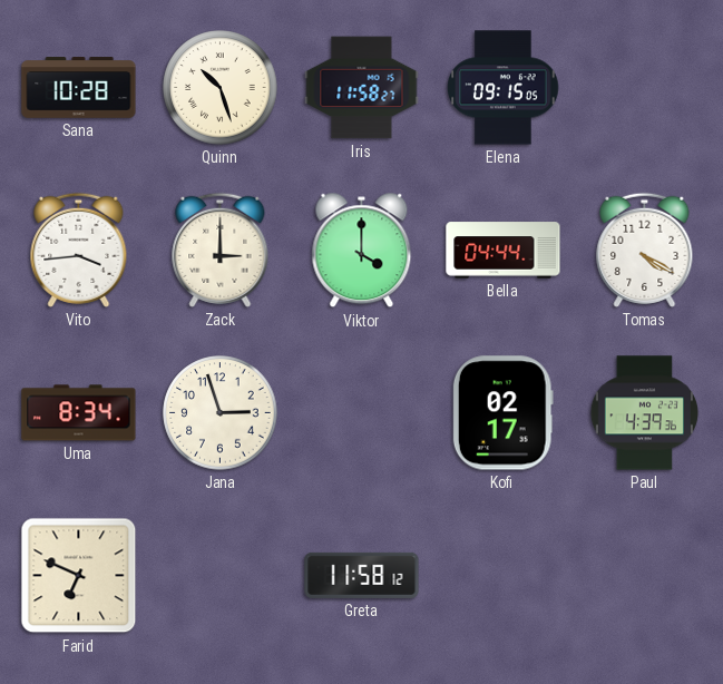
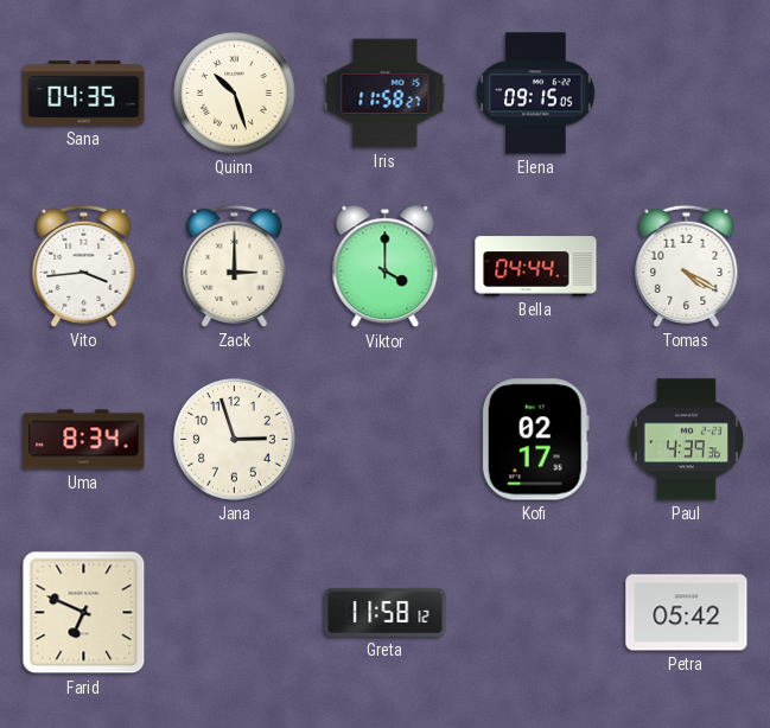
Sana: 10:28 -> 04:35
Petra: none -> 05:42
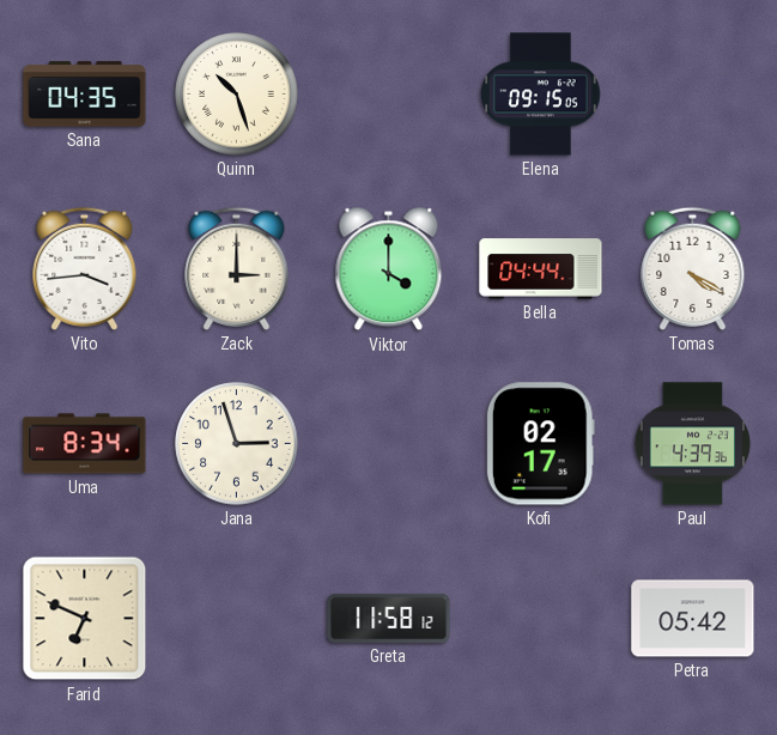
Iris: 11:58 -> none
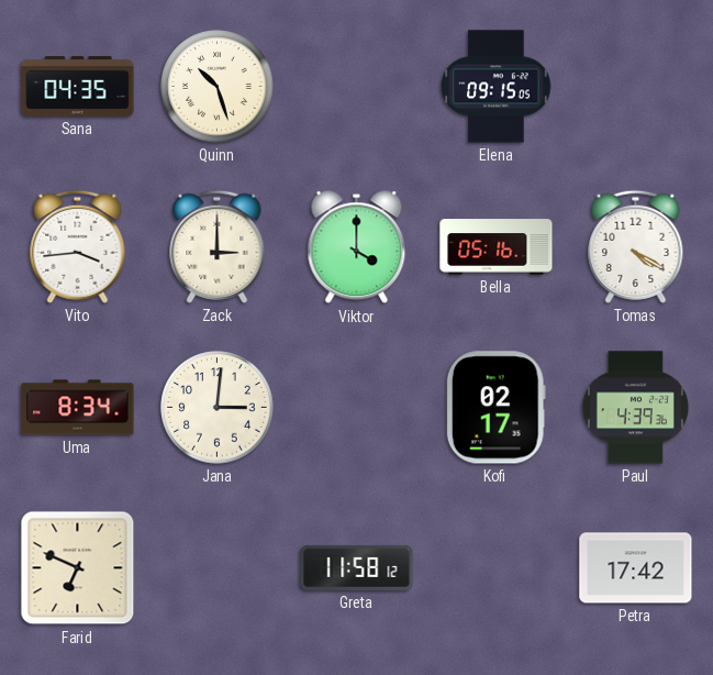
Bella: 04:44 -> 05:16
Jana: 2:57 -> 3:01
Petra: 05:42 -> 17:42
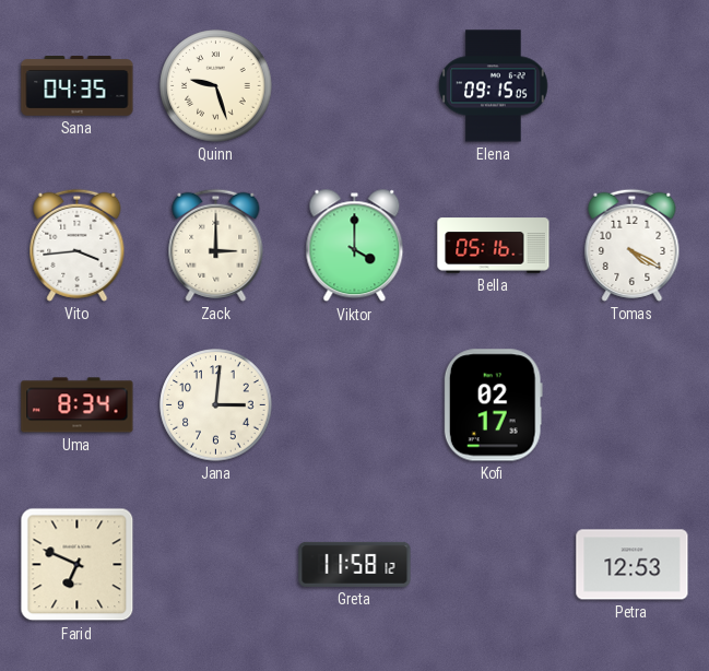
Quinn: 10:27 -> 9:27
Paul: 4:39 -> none
Petra: 17:42 -> 12:53
